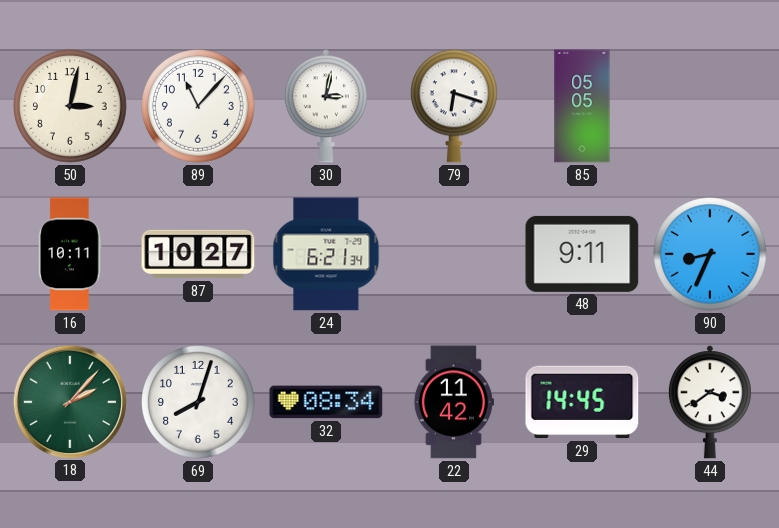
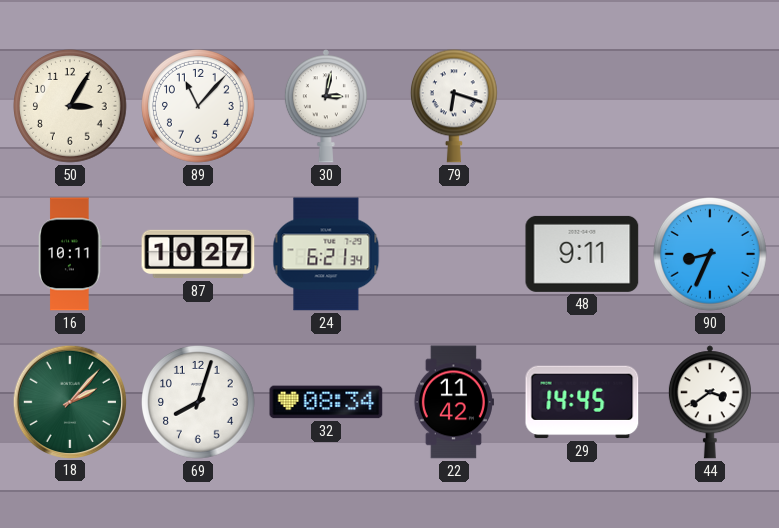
50: 3:02 -> 3:05
85: 05:05 -> none
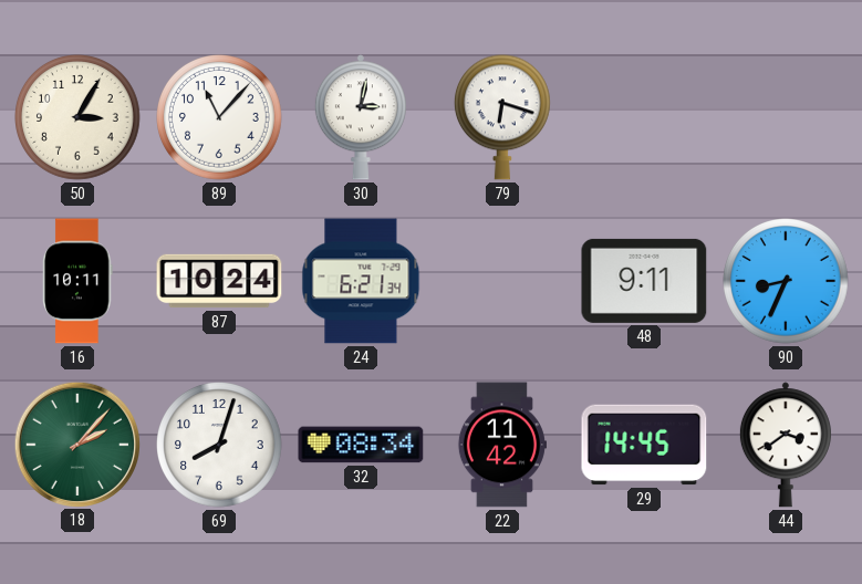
87: 10:27 -> 10:24
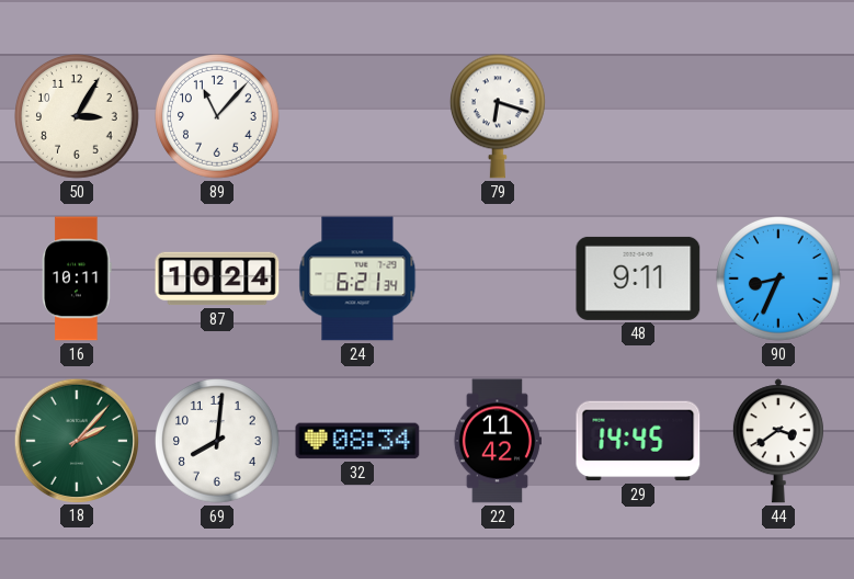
30: 3:02 -> none
69: 8:03 -> 8:01
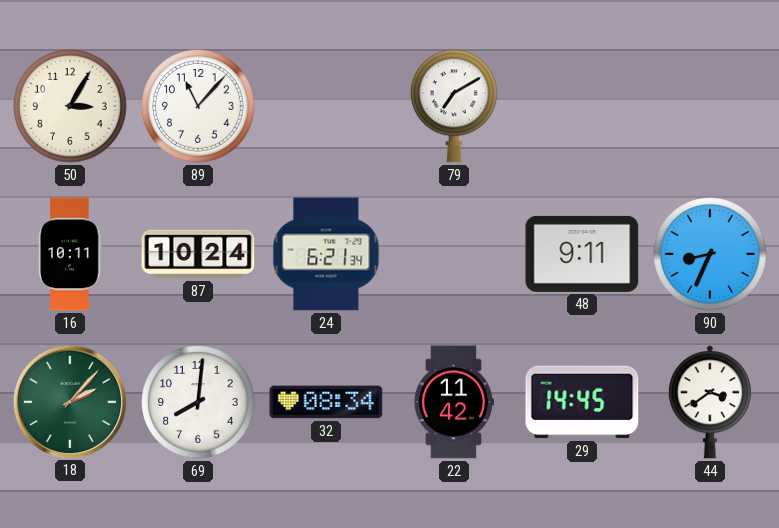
79: 6:18 -> 7:10
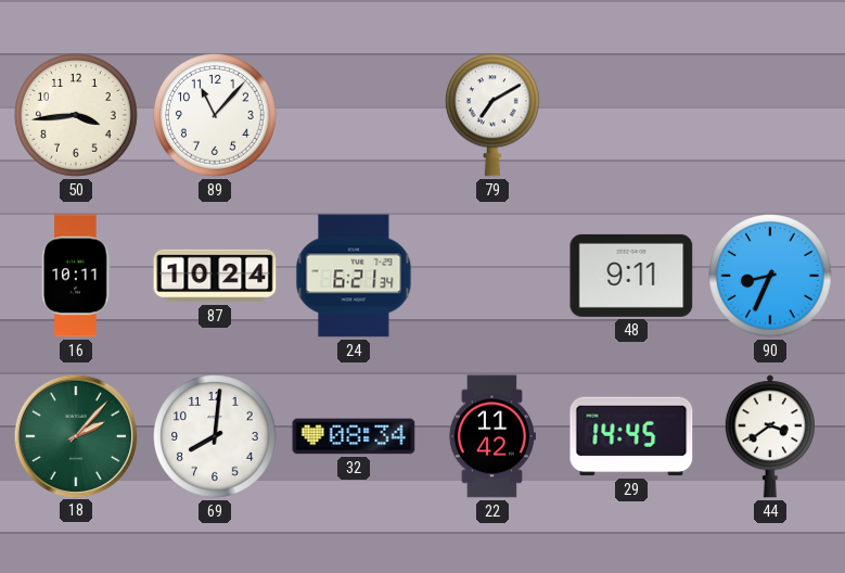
50: 3:05 -> 3:44
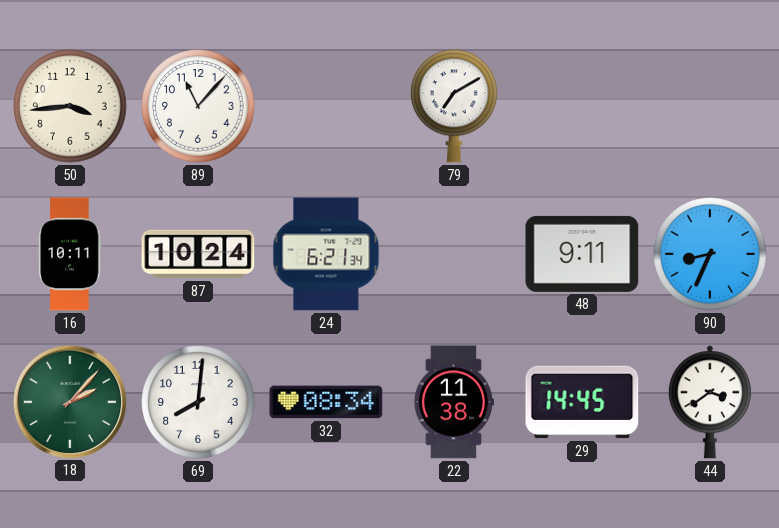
22: 11:42 -> 11:38
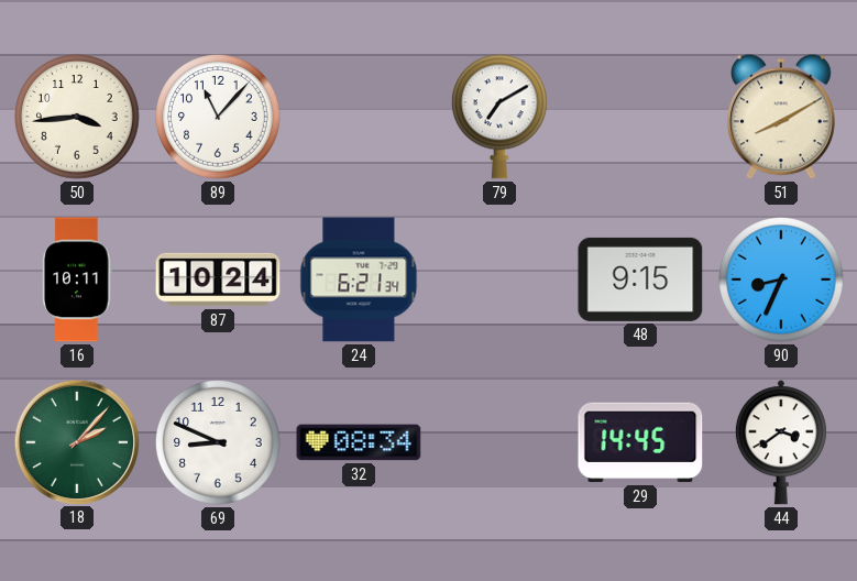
51: none -> 8:10
48: 9:11 -> 9:15
69: 8:01 -> 8:49
22: 11:38 -> none
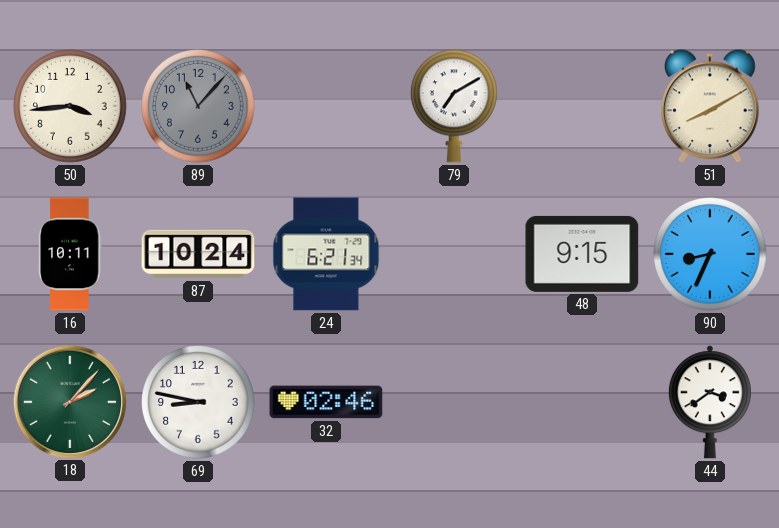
89 dial: white -> grey
69: 8:49 -> 8:47
32: 08:34 -> 02:46
29: 14:45 -> none
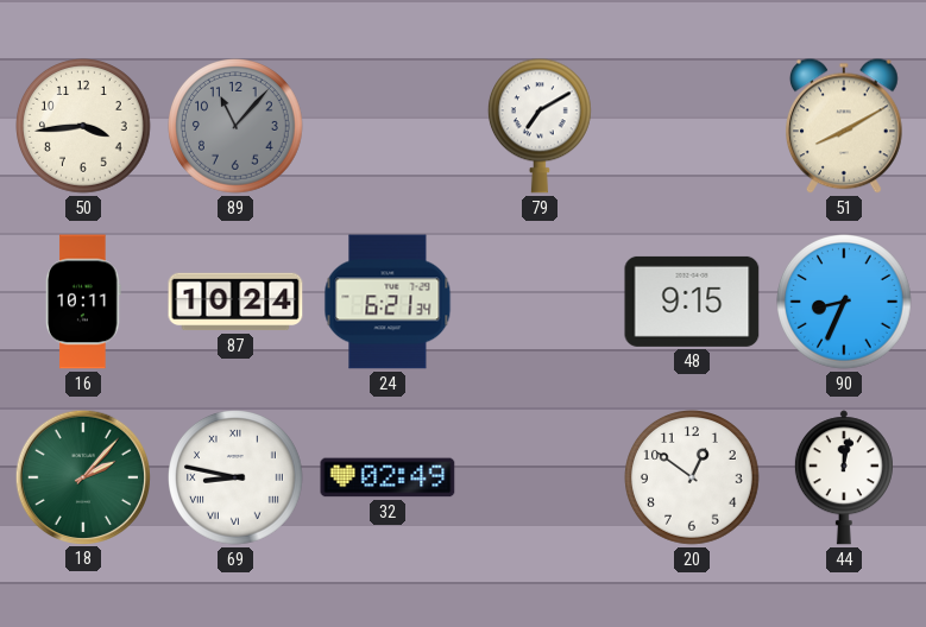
69 numerals: Arabic -> Roman
32: 02:46 -> 02:49
20: none -> 12:51
44: 3:39 -> 12:02
